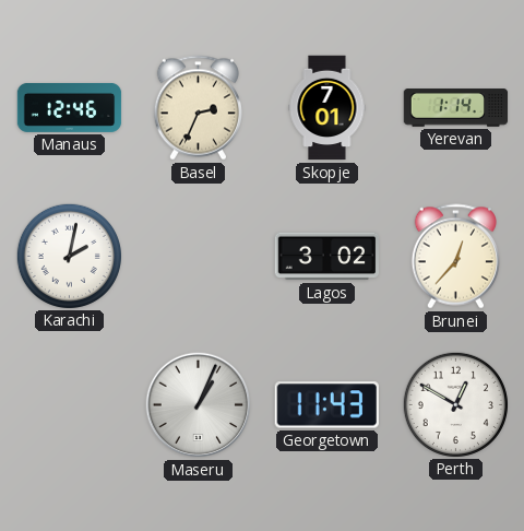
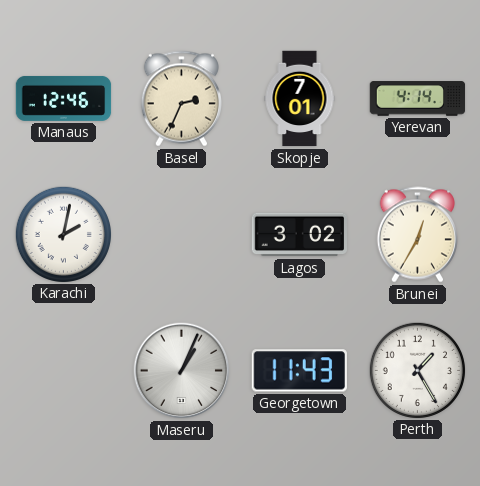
Yerevan: 1:14 -> 4:14
Brunei: 12:37 -> 12:35
Perth: 12:50 -> 1:25
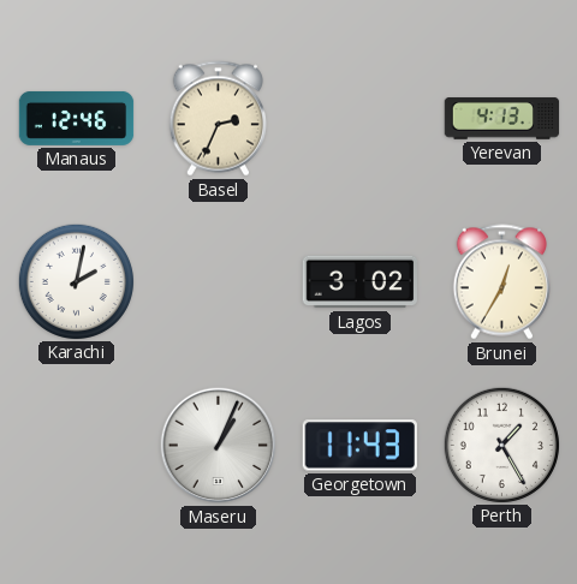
Skopje: 7:01 -> none
Yerevan: 4:14 -> 4:13
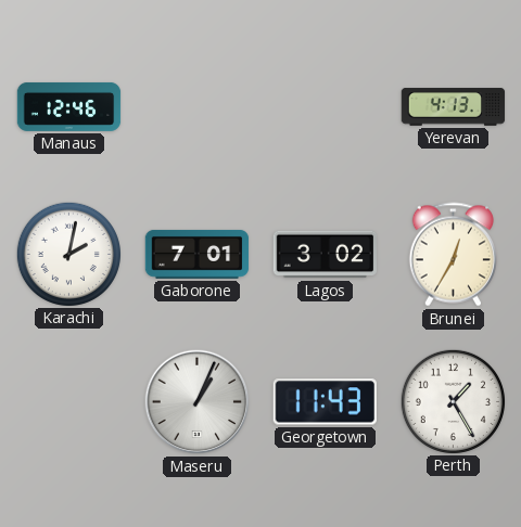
Basel: 2:34 -> none
Gaborone: none -> 7:01
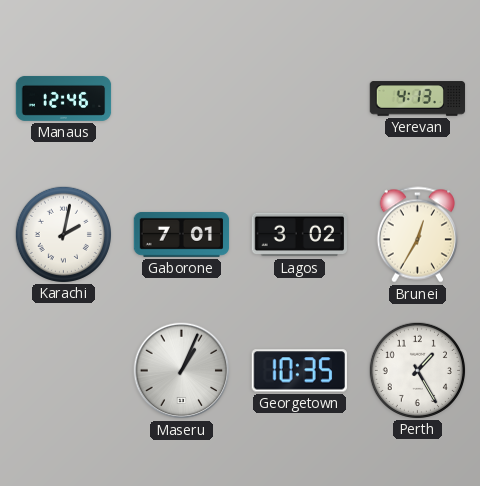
Georgetown: 11:43 -> 10:35
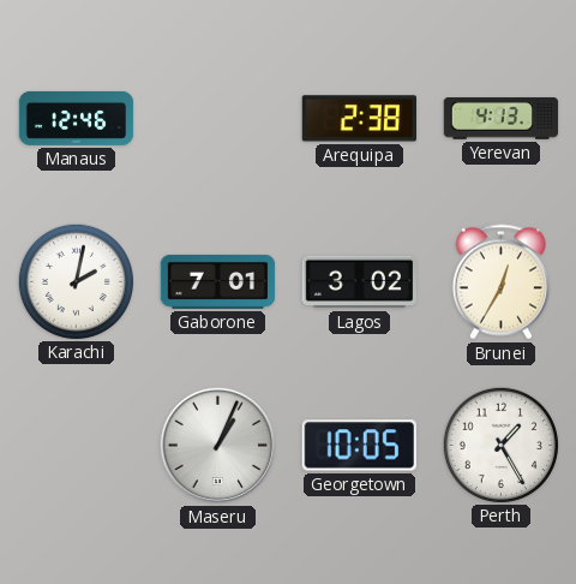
Arequipa: none -> 2:38
Georgetown: 10:35 -> 10:05
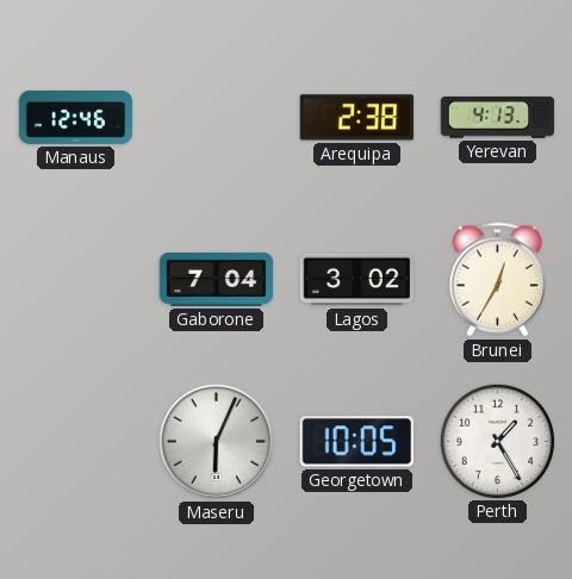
Karachi: 2:02 -> none
Gaborone: 7:01 -> 7:04
Maseru: 1:04 -> 6:04
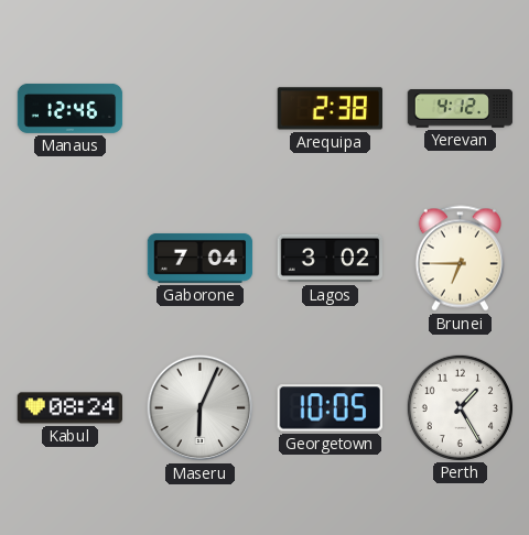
Yerevan: 4:13 -> 4:12
Brunei: 12:35 -> 6:45
Kabul: none -> 08:24
